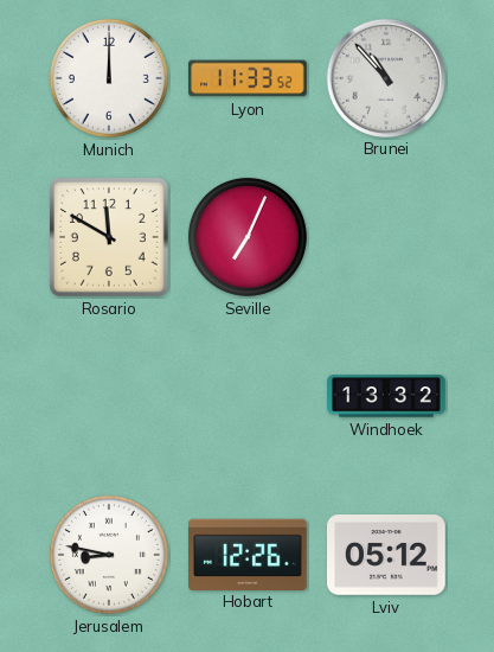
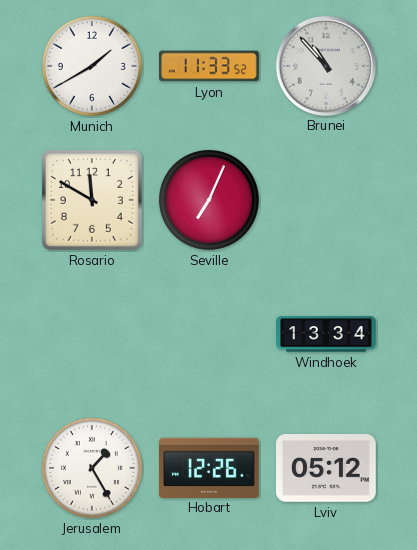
Munich: 12:00 -> 1:40
Windhoek: 13:32 -> 13:34
Jerusalem: 8:47 -> 1:25
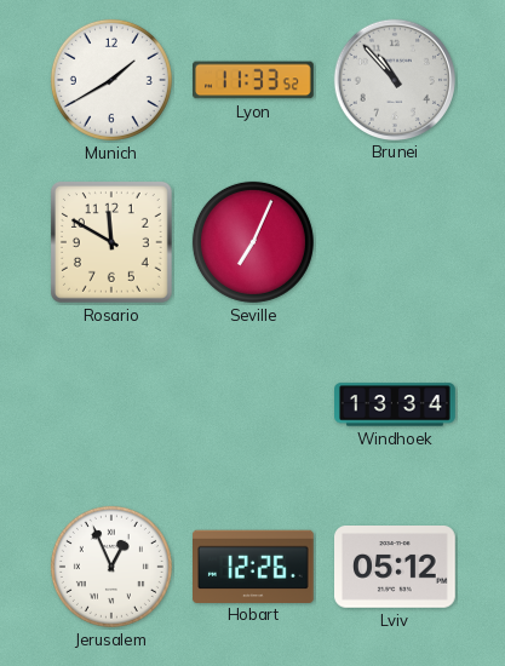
Jerusalem: 1:25 -> 12:56
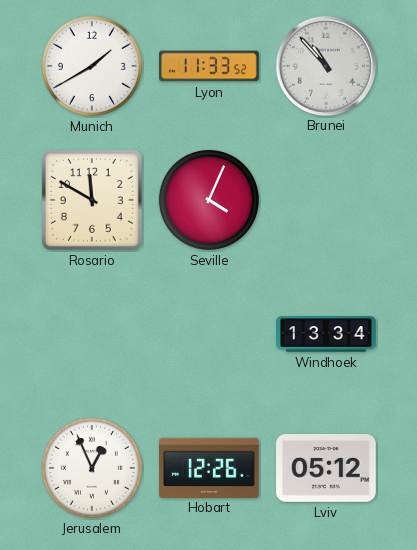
Seville: 7:04 -> 4:04
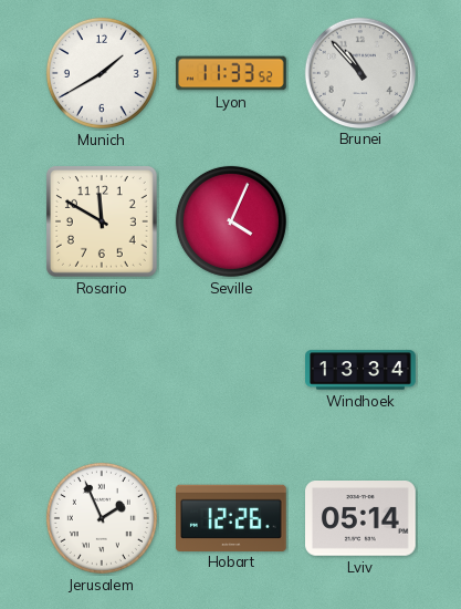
Jerusalem: 12:56 -> 1:56
Lviv: 05:12 -> 05:14
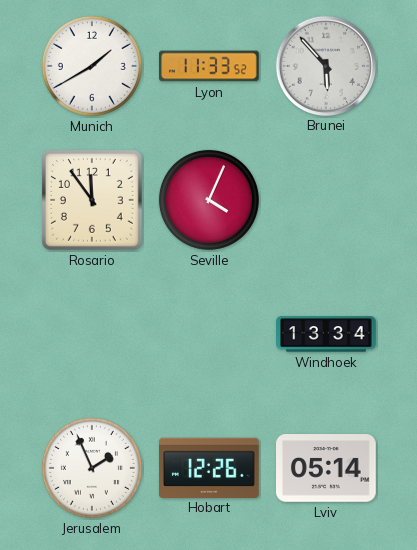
Brunei: 10:53 -> 5:53
Rosario: 11:50 -> 11:54
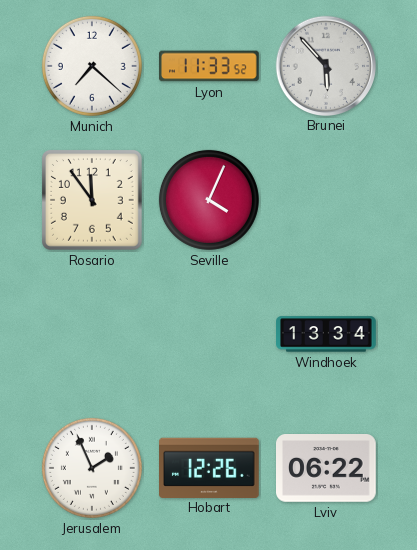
Munich: 1:40 -> 7:22
Lviv: 05:14 -> 06:22
